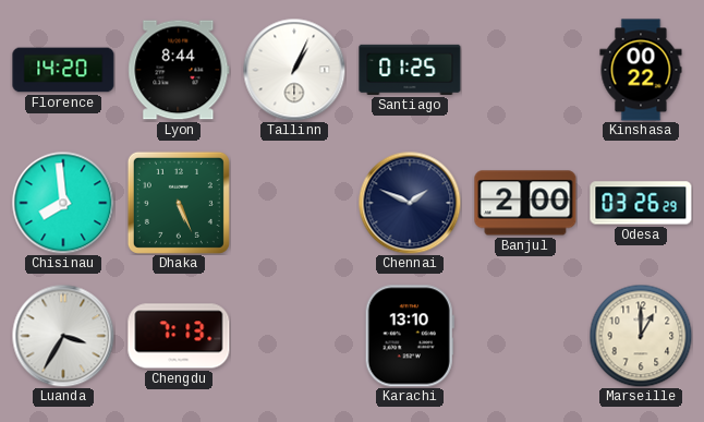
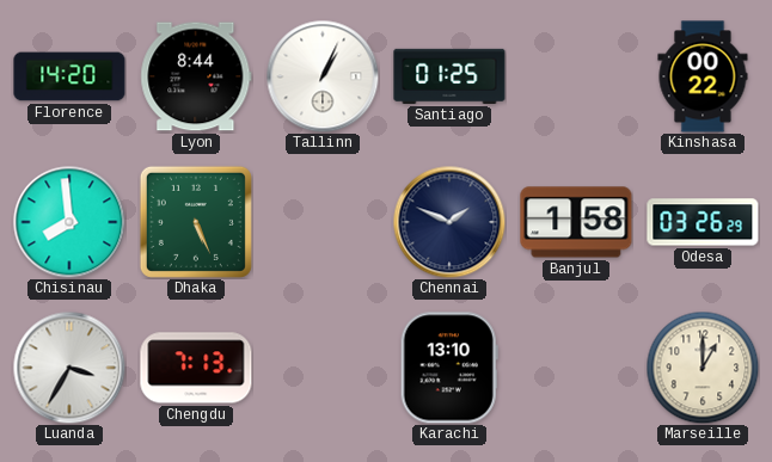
Banjul: 2:00 -> 1:58
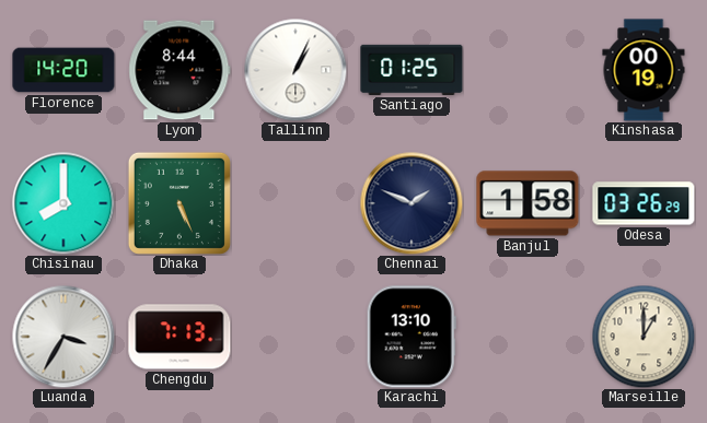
Kinshasa: 00:22 -> 00:19
Chisinau: 7:59 -> 8:00
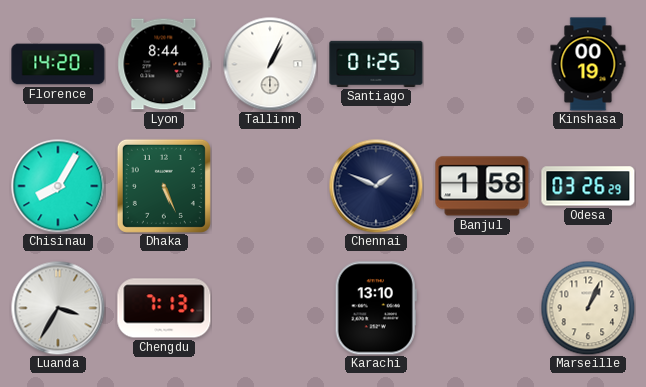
Chisinau: 8:00 -> 8:05
Marseille: 1:00 -> 1:04
